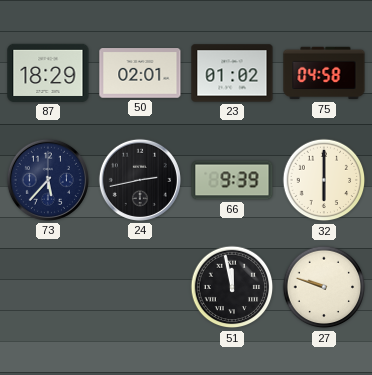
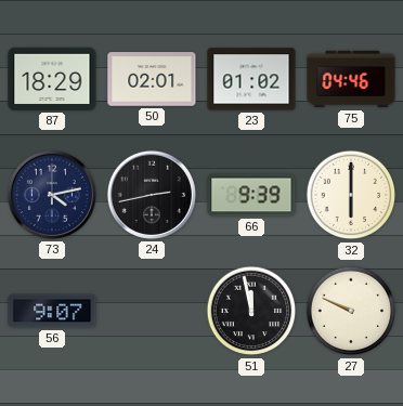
75: 04:58 -> 04:46
73: 5:37 -> 4:13
56: none -> 9:07
27: 9:48 -> 9:49
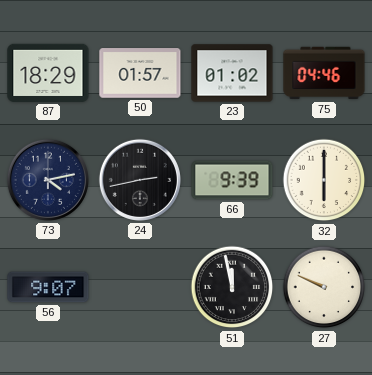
50: 02:01 -> 01:57
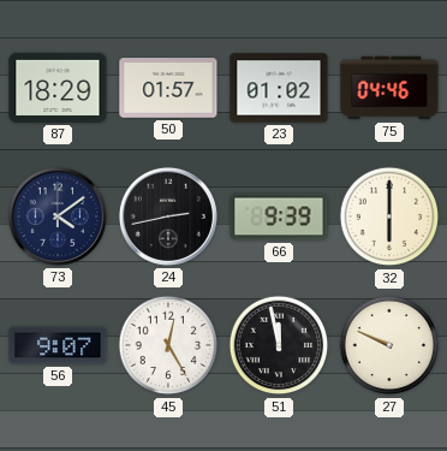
73: 4:13 -> 4:09
45: none -> 12:25
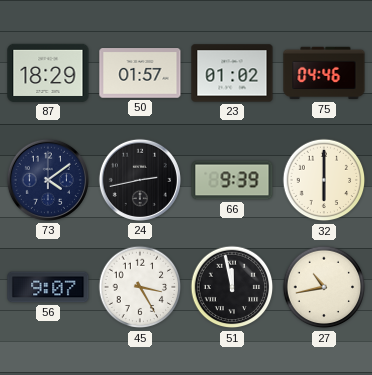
45: 12:25 -> 3:25
27: 9:49 -> 10:43
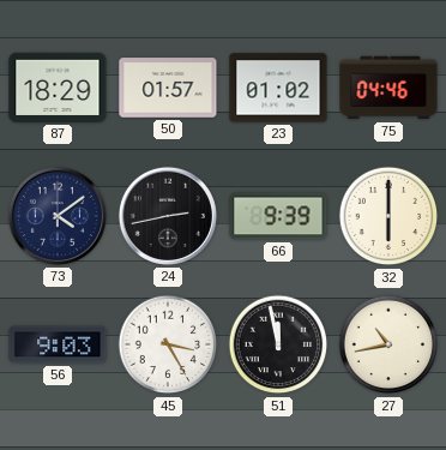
56: 9:07 -> 9:03
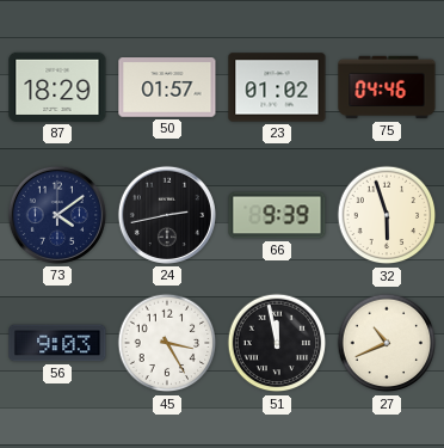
32: 6:00 -> 5:57
27: 10:43 -> 10:41
